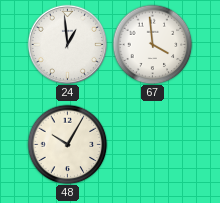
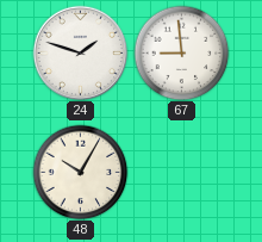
24: 12:59 -> 1:48
67: 3:59 -> 8:59
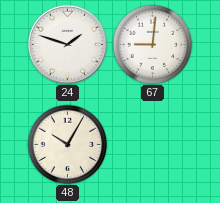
67: 8:59 -> 9:01
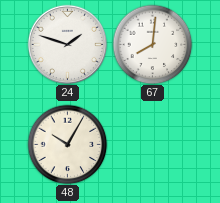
67: 9:01 -> 8:01
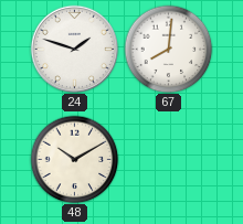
48: 10:05 -> 10:10
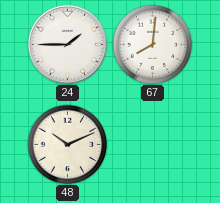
24: 1:48 -> 1:45
48: 10:10 -> 10:11
